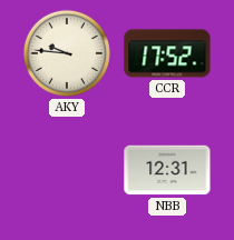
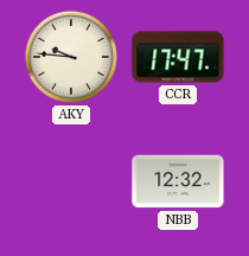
CCR: 17:52 -> 17:47
NBB: 12:31 -> 12:32
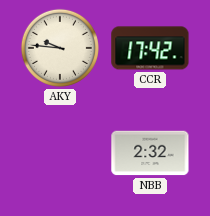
CCR: 17:47 -> 17:42
NBB: 12:32 -> 2:32
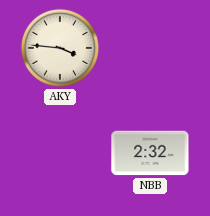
AKY: 9:46 -> 3:46
CCR: 17:42 -> none
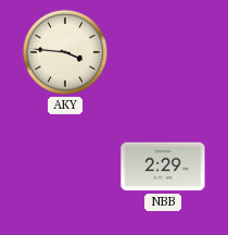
NBB: 2:32 -> 2:29
